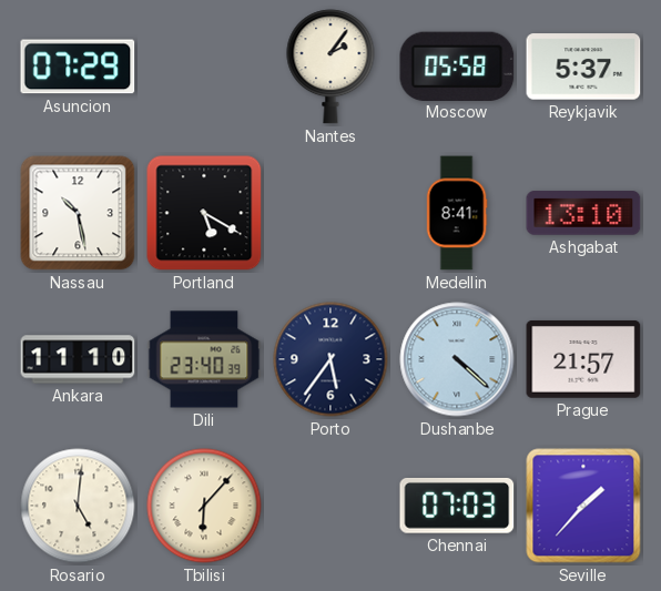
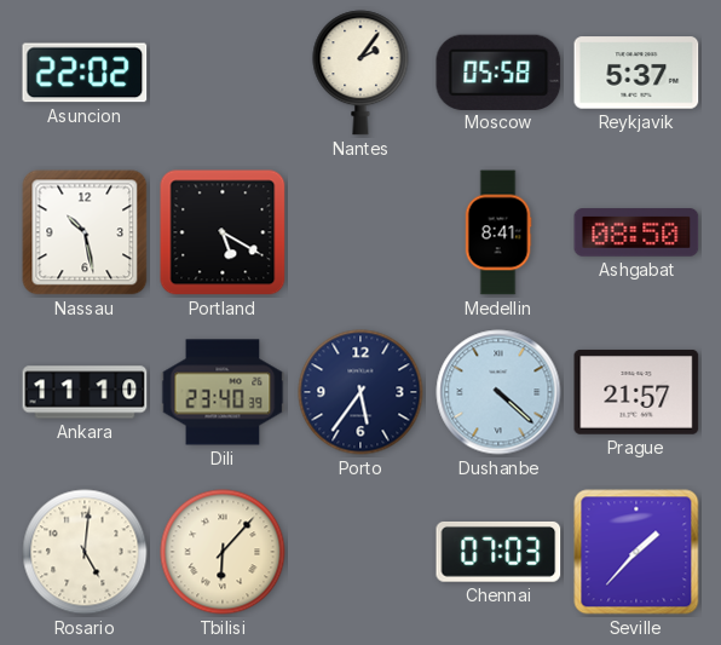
Asuncion: 07:29 -> 22:02
Ashgabat: 13:10 -> 08:50
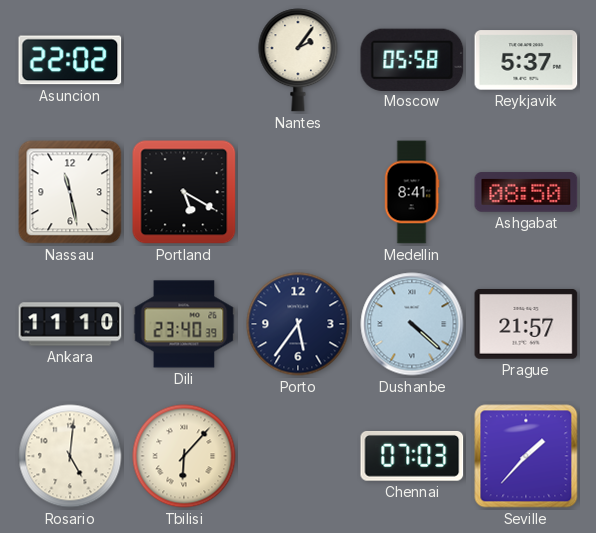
Nassau: 10:28 -> 11:28
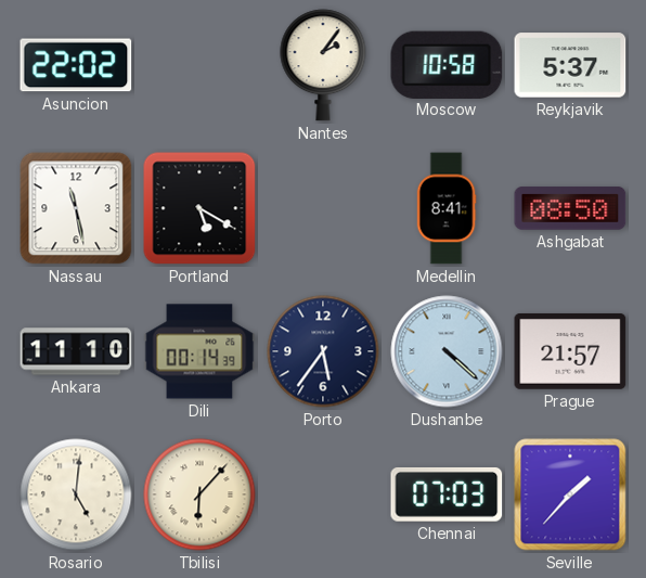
Moscow: 05:58 -> 10:58
Dili: 23:40 -> 00:14
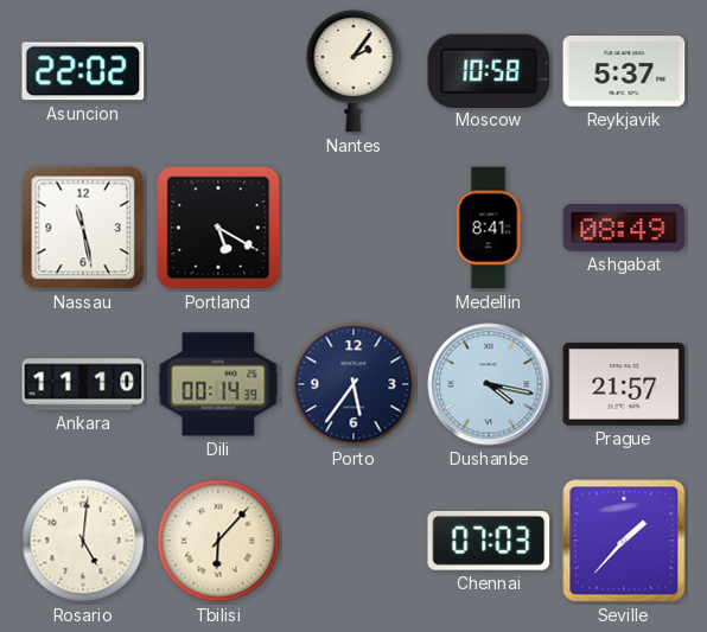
Ashgabat: 08:50 -> 08:49
Dushanbe: 4:22 -> 4:17
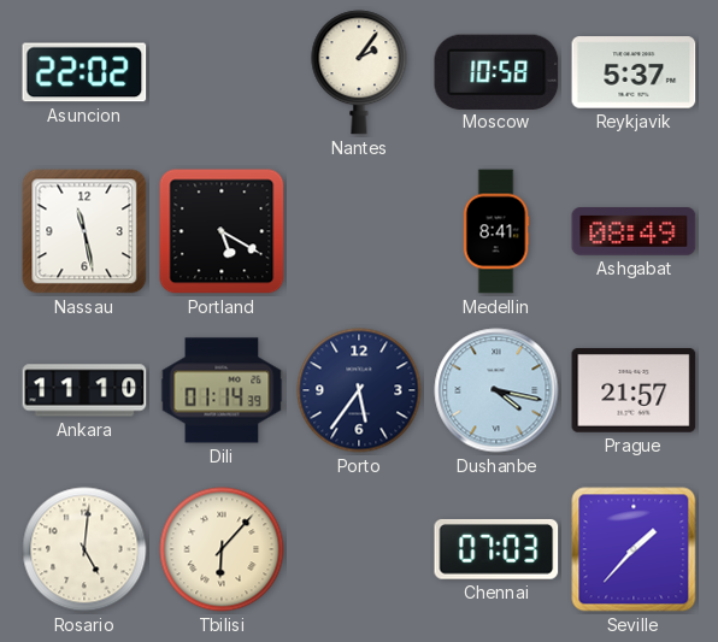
Dili: 00:14 -> 01:14
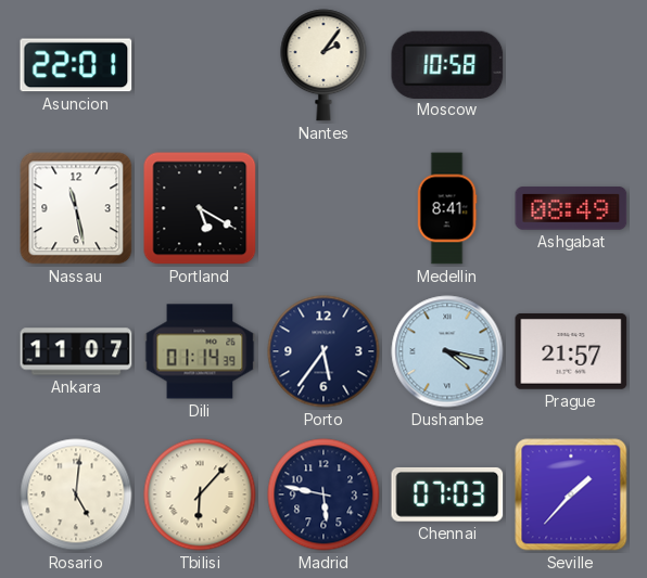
Asuncion: 22:02 -> 22:01
Reykjavik: 5:37 -> none
Ankara: 11:10 -> 11:07
Madrid: none -> 5:47
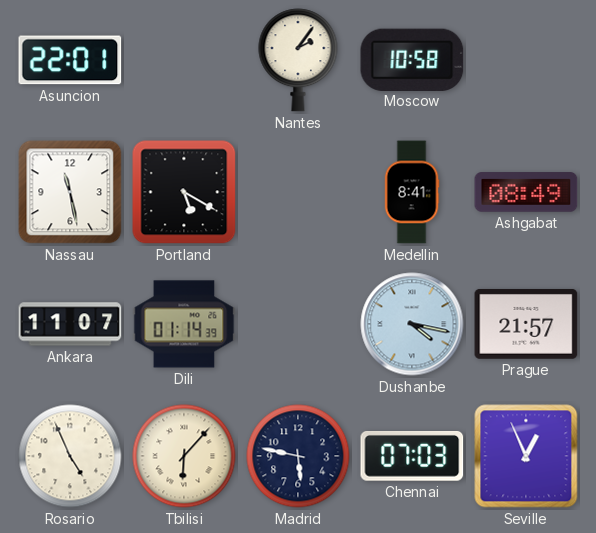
Porto: 5:36 -> none
Rosario: 5:01 -> 4:56
Seville: 1:37 -> 12:56
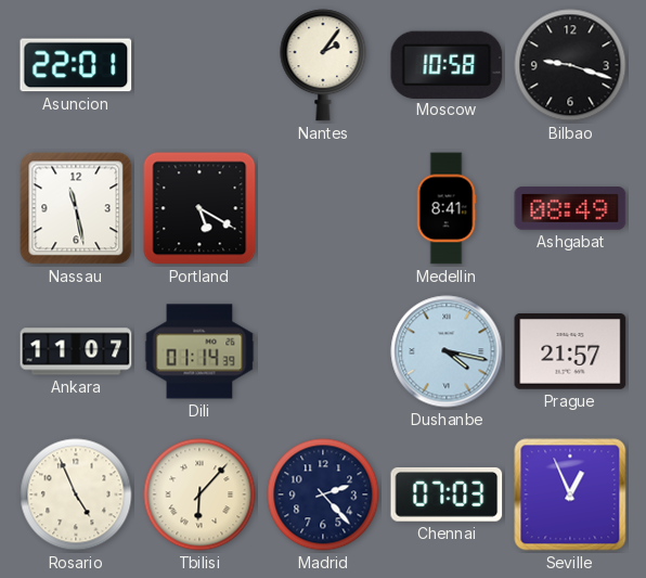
Bilbao: none -> 9:18
Madrid: 5:47 -> 2:23
